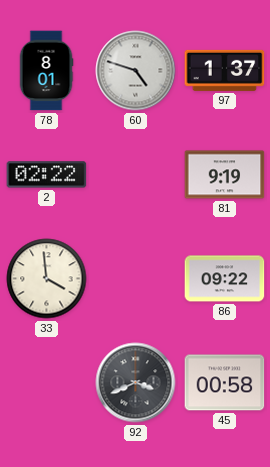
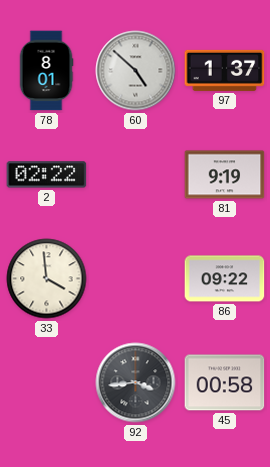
60: 4:48 -> 4:52
92: 3:41 -> 3:44
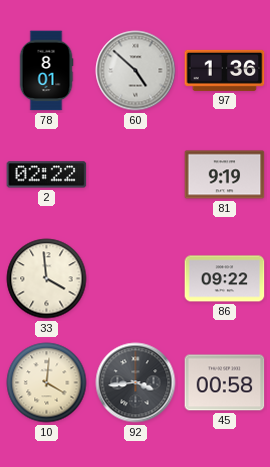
97: 1:37 -> 1:36
10: none -> 4:01
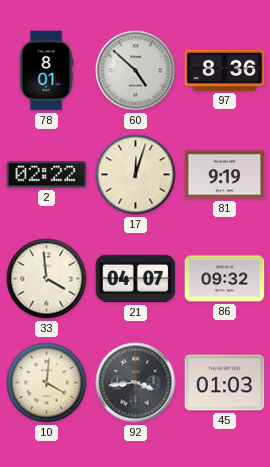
97: 1:36 -> 8:36
17: none -> 12:03
21: none -> 04:07
86: 09:22 -> 09:32
45: 00:58 -> 01:03
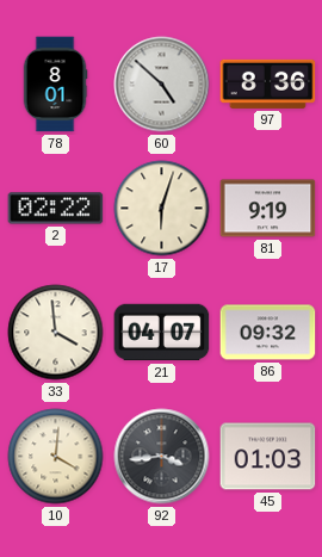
17: 12:03 -> 6:03
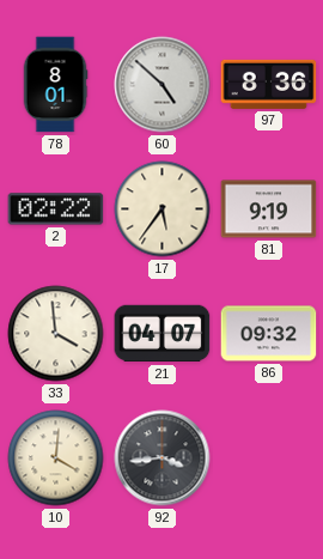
17: 6:03 -> 5:36
45: 01:03 -> none
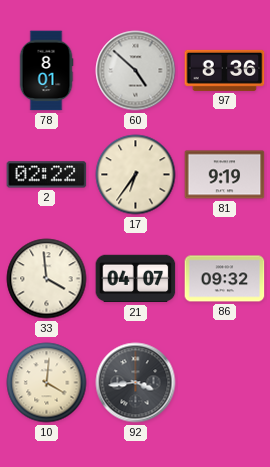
17: 5:36 -> 6:36
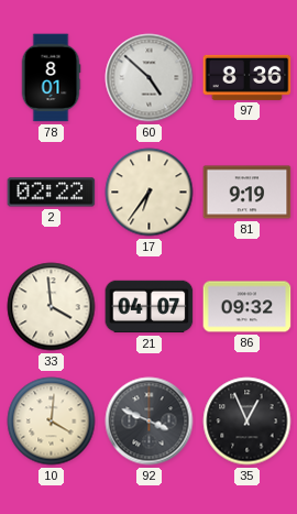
92: 3:44 -> 3:49
35: none -> 12:56
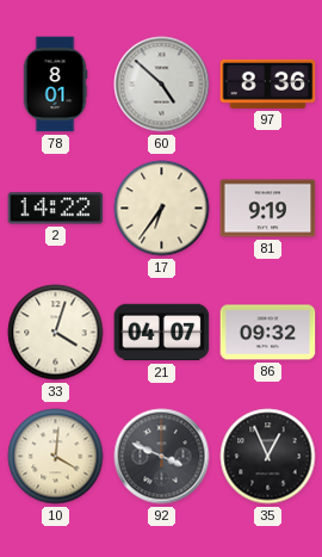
2: 02:22 -> 14:22
33: 3:59 -> 4:03
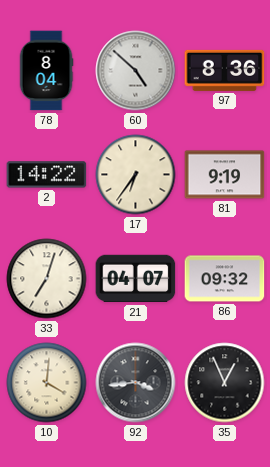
78: 8:01 -> 8:04
33: 4:03 -> 7:03
92: 3:49 -> 3:44
